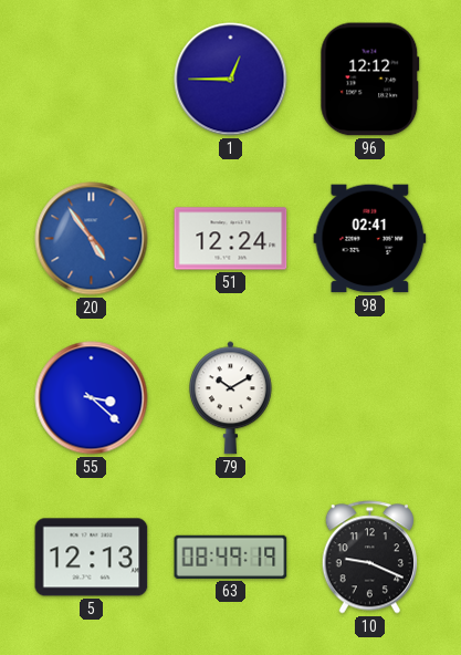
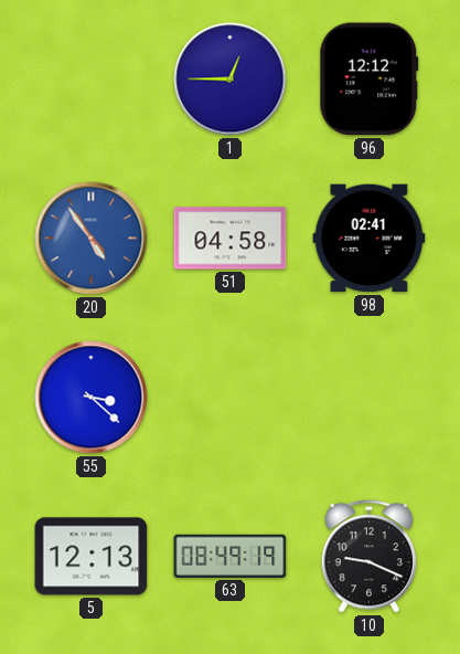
51: 12:24 -> 04:58
79: 10:10 -> none
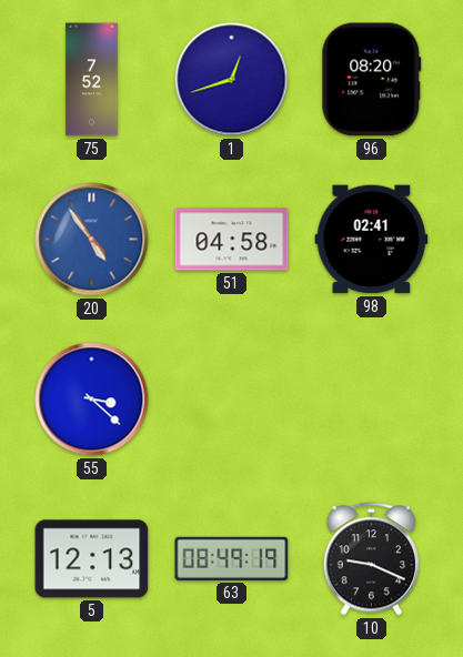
75: none -> 7:52
1: 12:45 -> 12:42
96: 12:12 -> 08:20
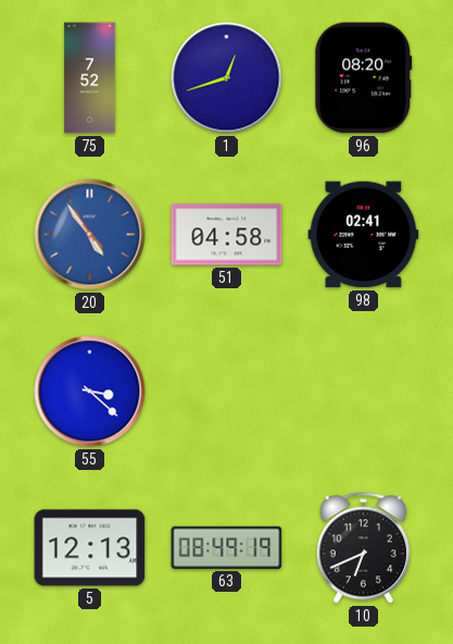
10: 9:19 -> 6:41
